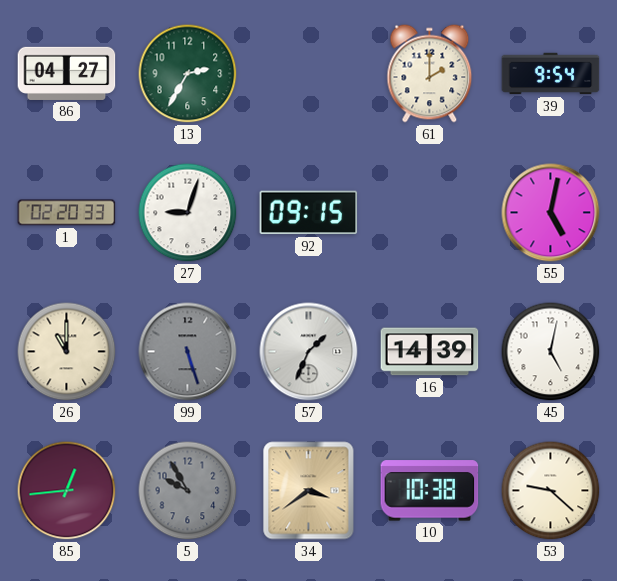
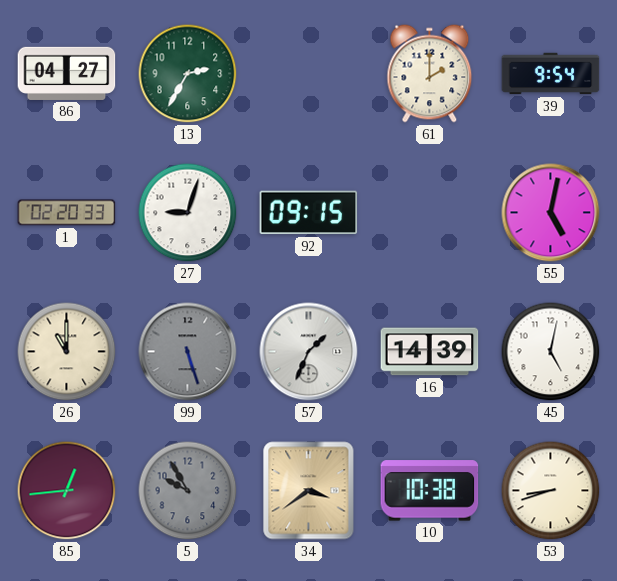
53: 9:22 -> 8:42
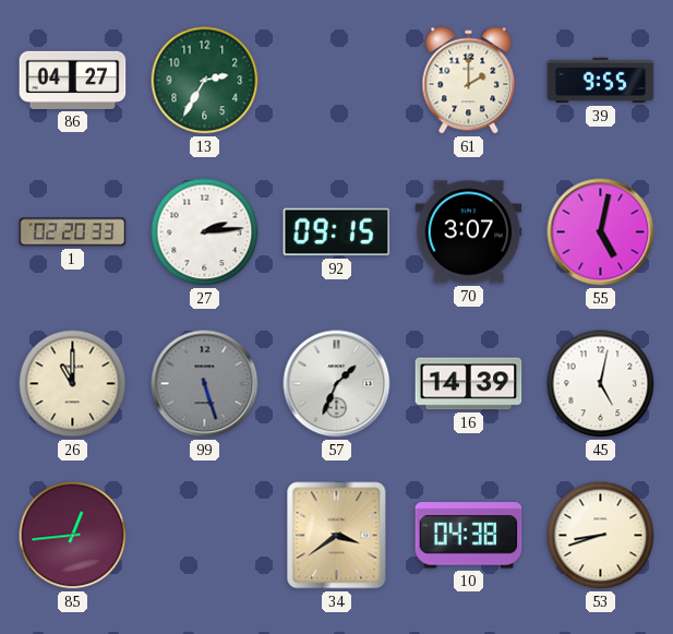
39: 9:54 -> 9:55
27: 9:03 -> 2:14
70: none -> 3:07
5: 9:55 -> none
10: 10:38 -> 04:38
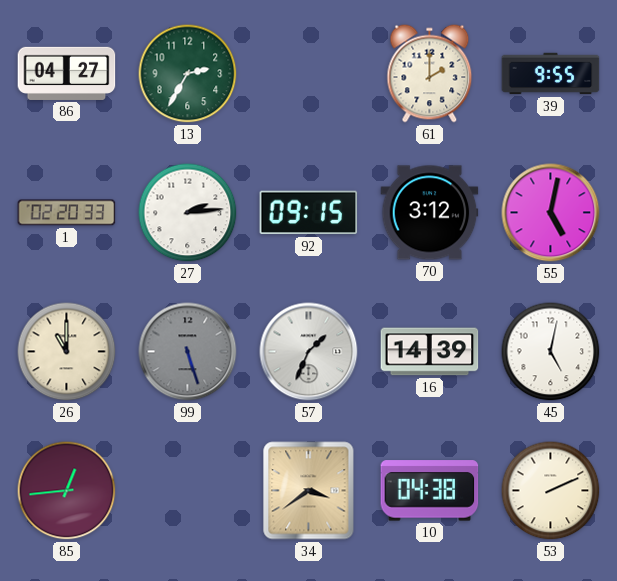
70: 3:07 -> 3:12
53: 8:42 -> 2:11
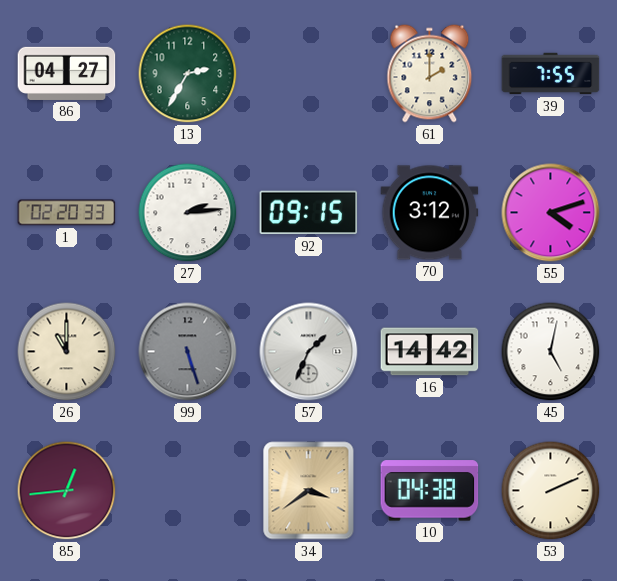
39: 9:55 -> 7:55
55: 5:02 -> 4:12
16: 14:39 -> 14:42
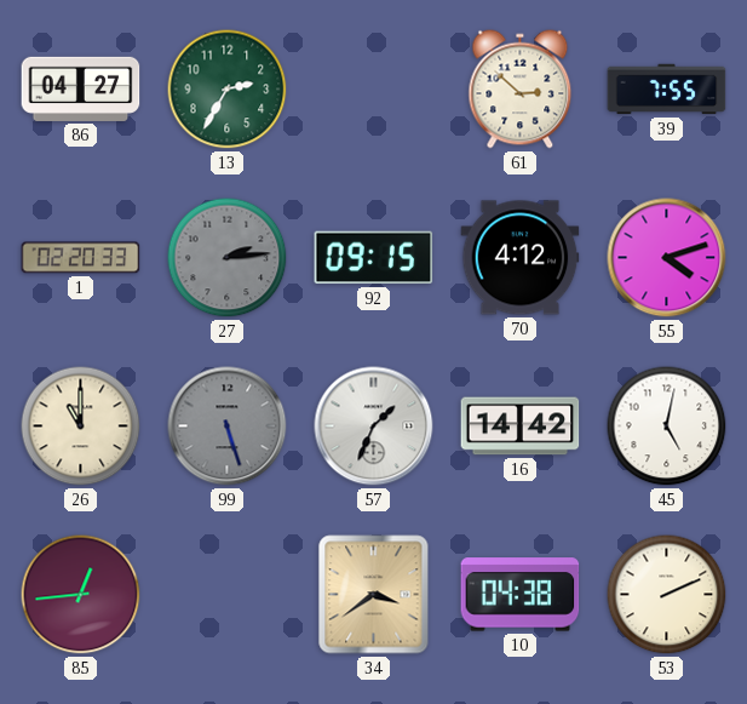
61: 2:00 -> 2:52
27 dial: white -> grey
70: 3:12 -> 4:12
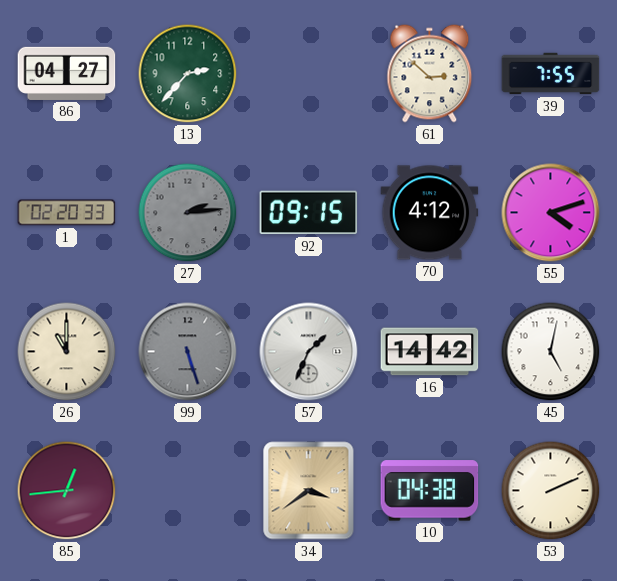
13: 2:35 -> 2:37
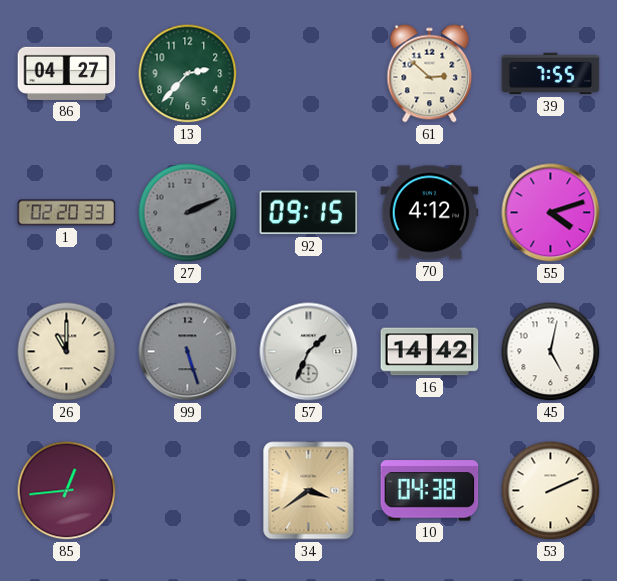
27: 2:14 -> 2:11
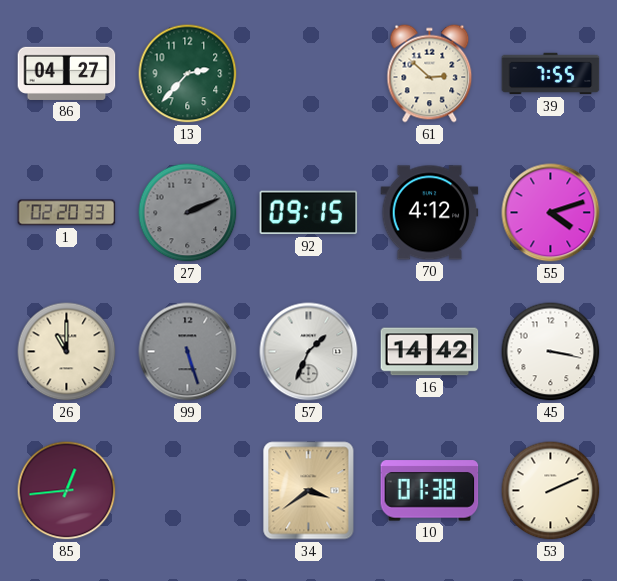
45: 5:02 -> 3:17
10: 04:38 -> 01:38
